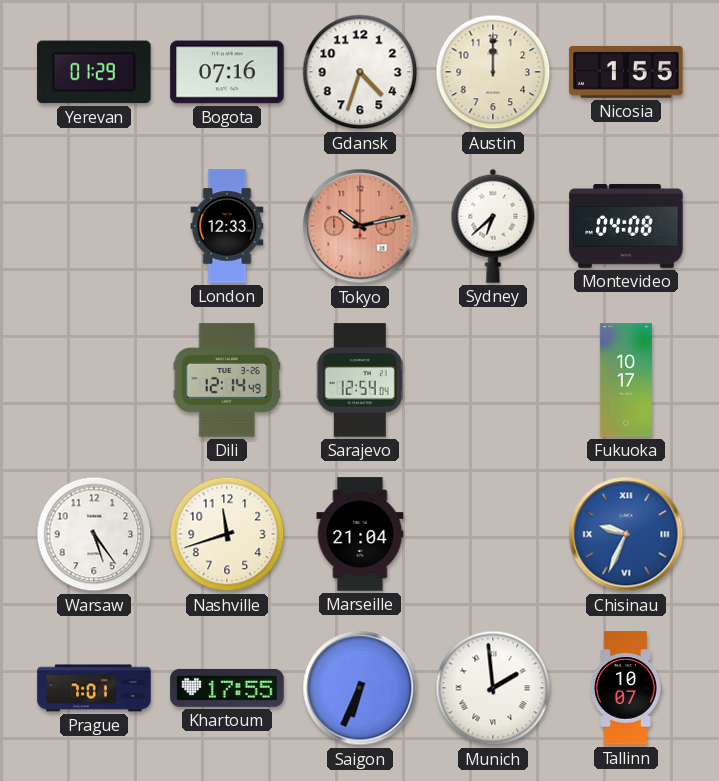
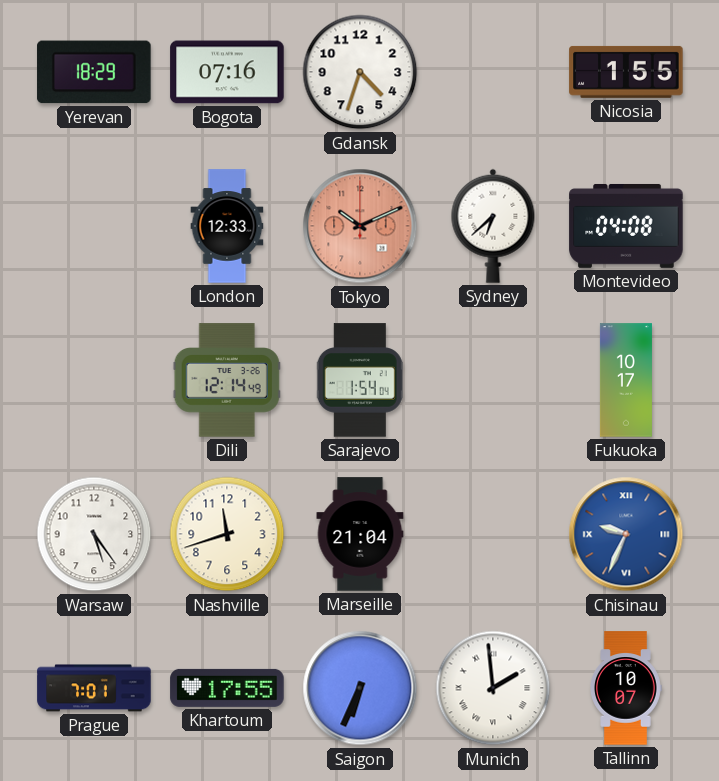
Yerevan: 01:29 -> 18:29
Austin: 12:00 -> none
Tokyo: 10:13 -> 10:11
Sarajevo: 12:54 -> 1:54
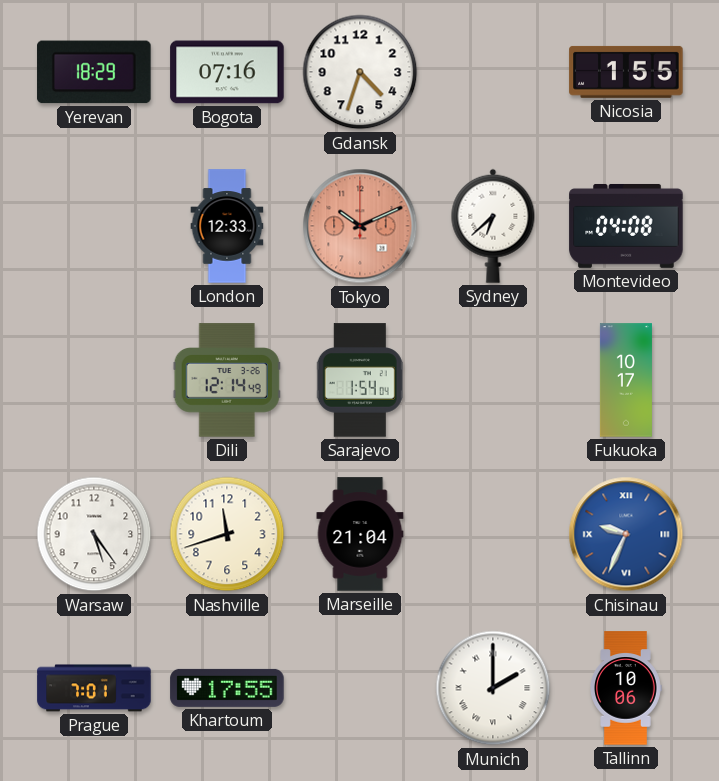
Saigon: 6:34 -> none
Munich: 1:59 -> 2:00
Tallinn: 10:07 -> 10:06
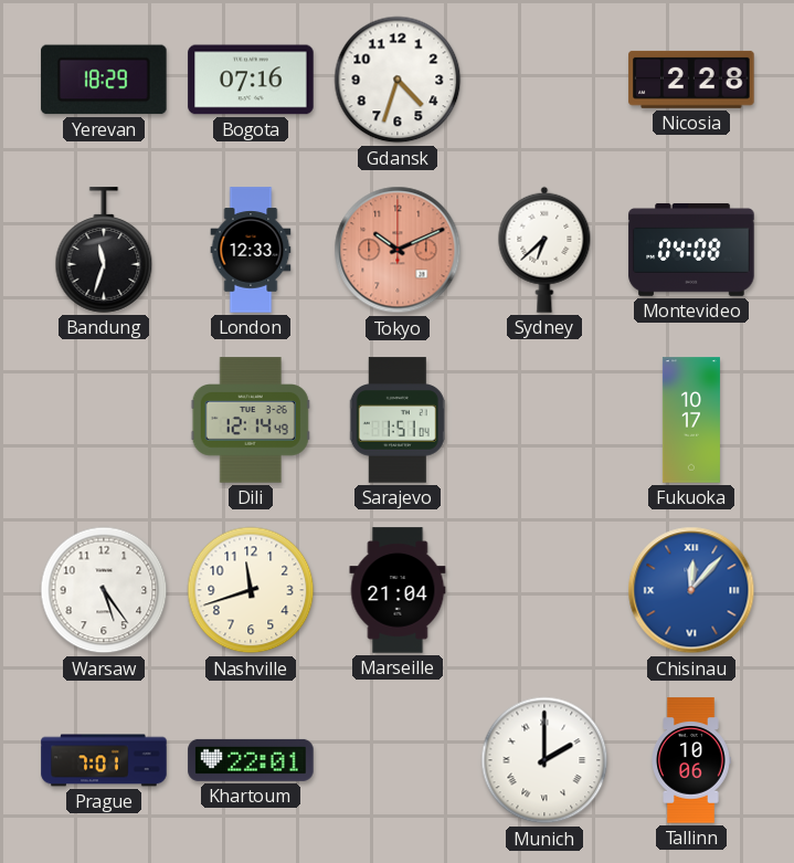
Nicosia: 1:55 -> 2:28
Bandung: none -> 11:33
Sarajevo: 1:54 -> 1:51
Chisinau: 9:34 -> 12:07
Khartoum: 17:55 -> 22:01
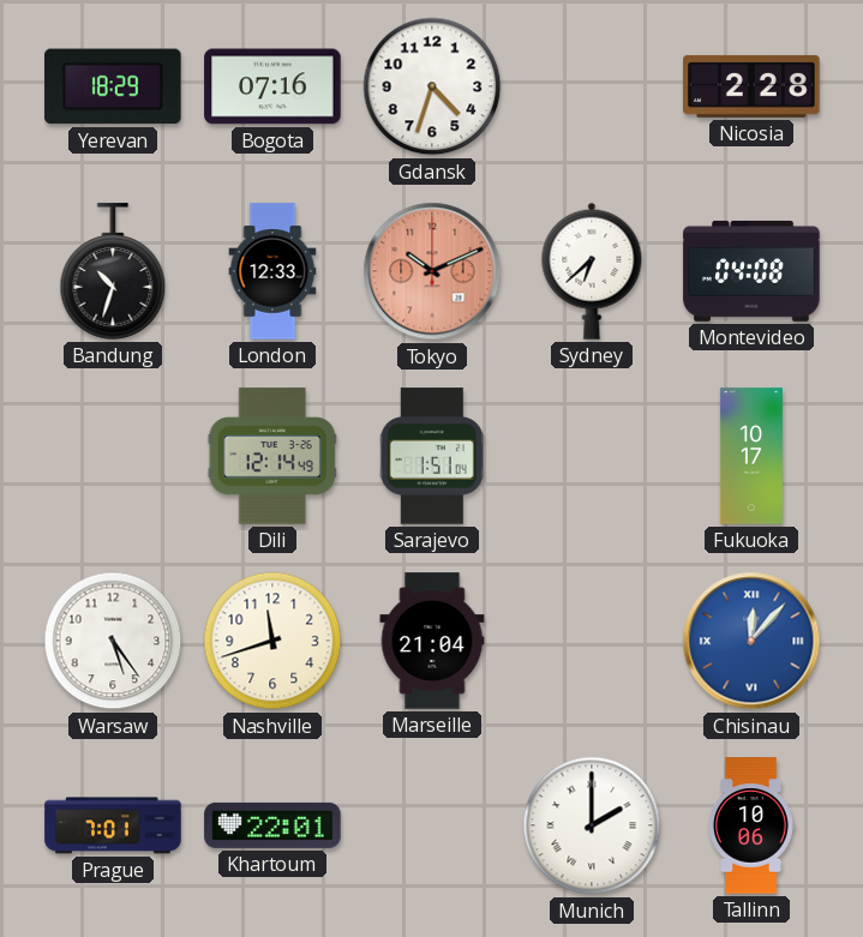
Bandung: 11:33 -> 10:33
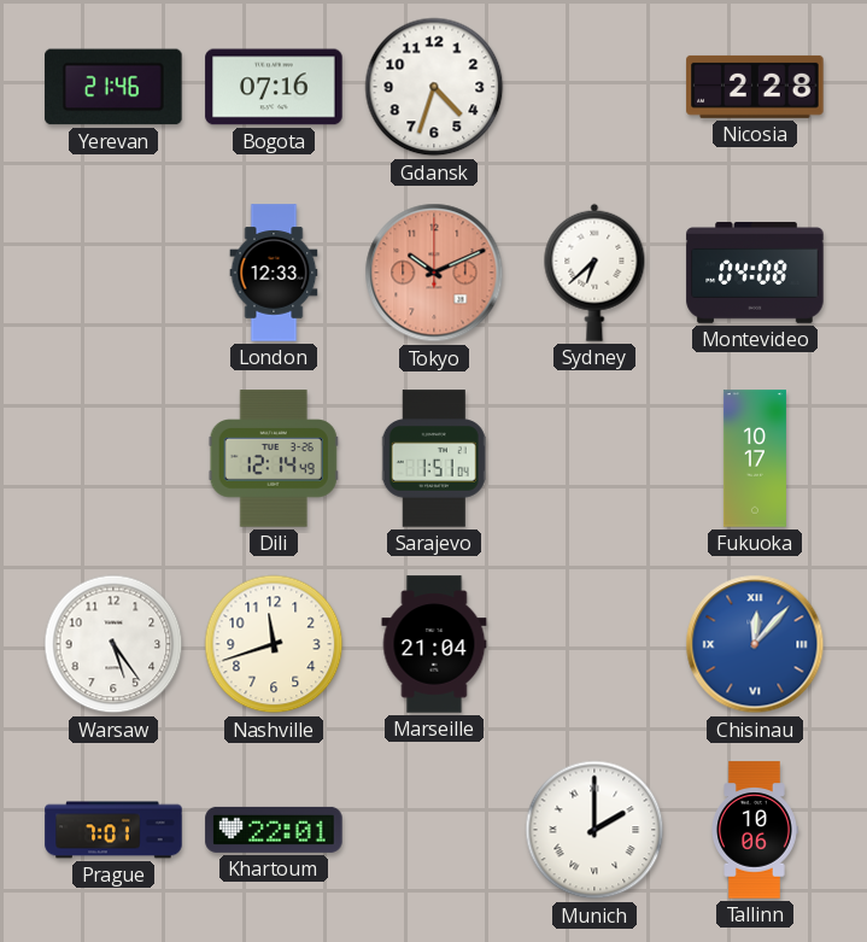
Yerevan: 18:29 -> 21:46
Bandung: 10:33 -> none
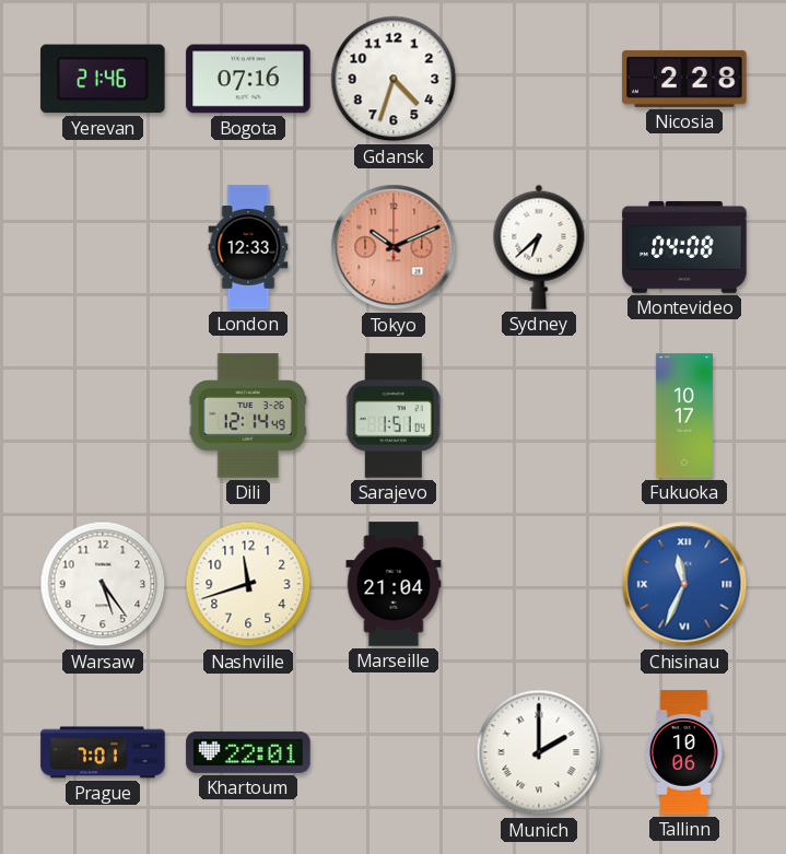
Chisinau: 12:07 -> 11:34
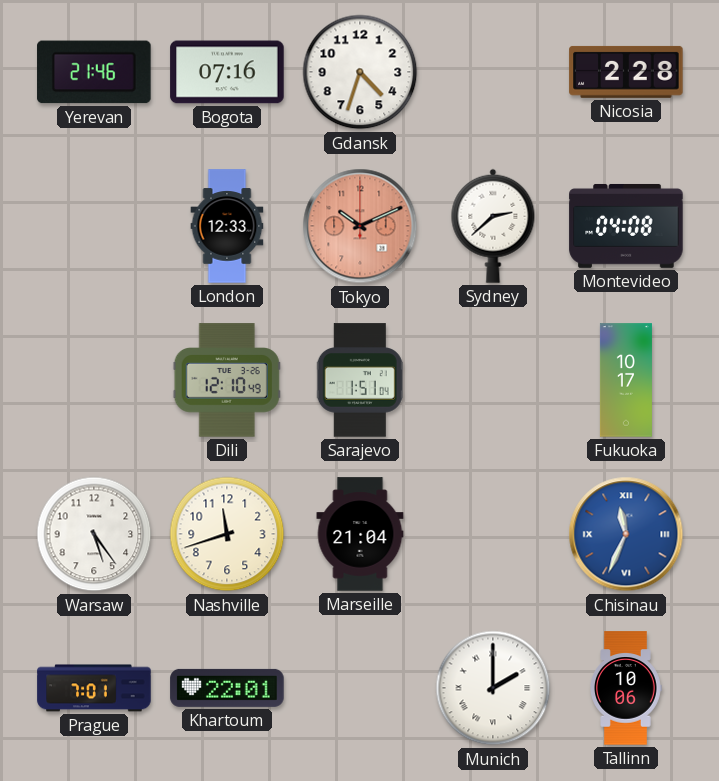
Sydney: 6:38 -> 2:38
Dili: 12:14 -> 12:10
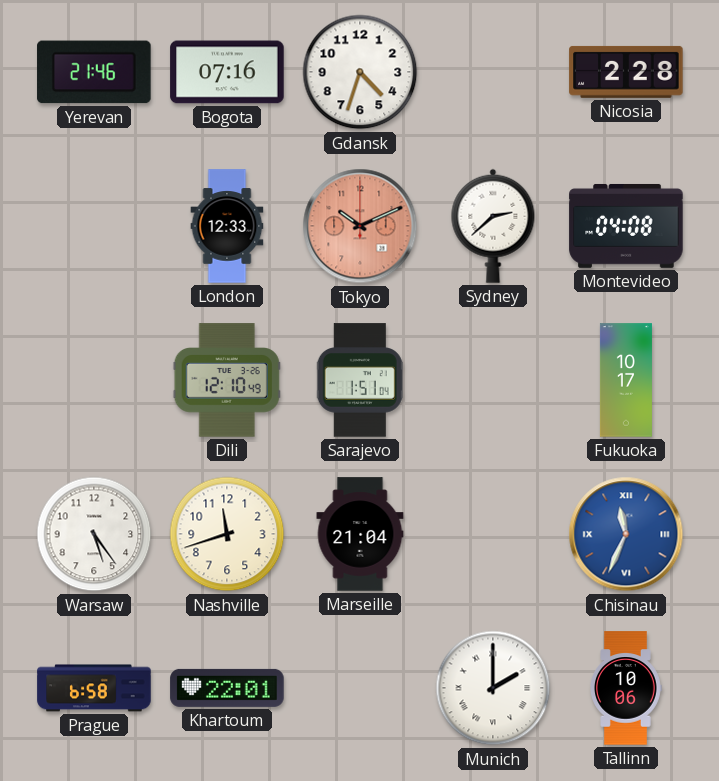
Prague: 7:01 -> 6:58
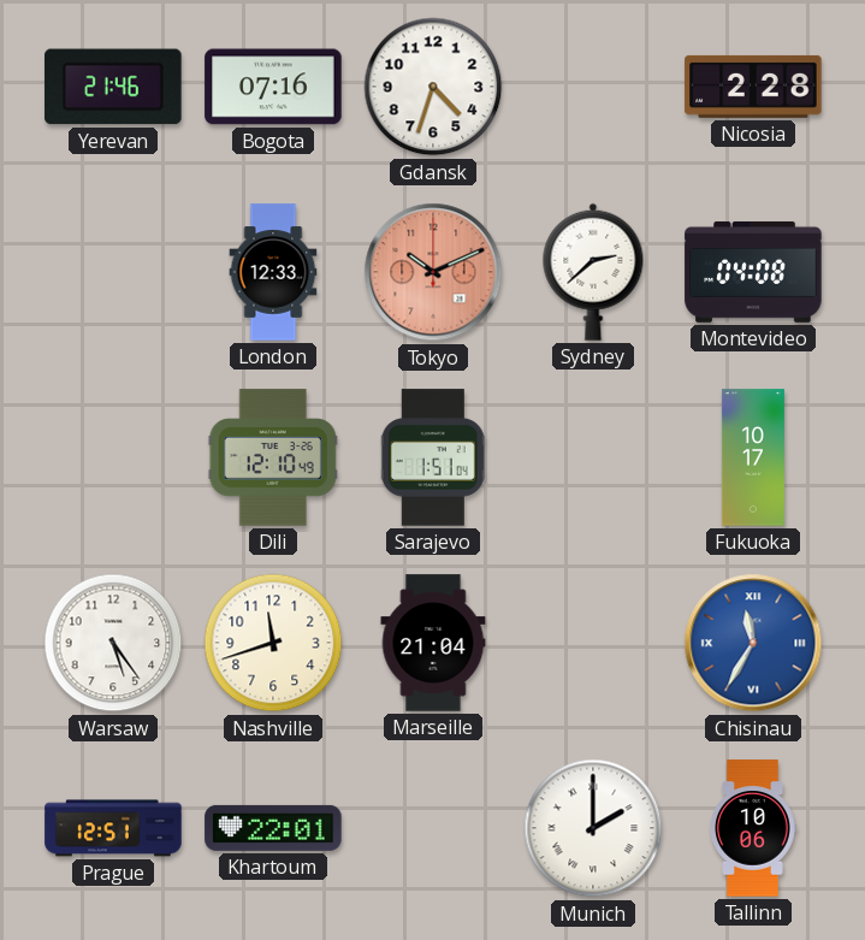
Chisinau: 11:34 -> 11:35
Prague: 6:58 -> 12:51
